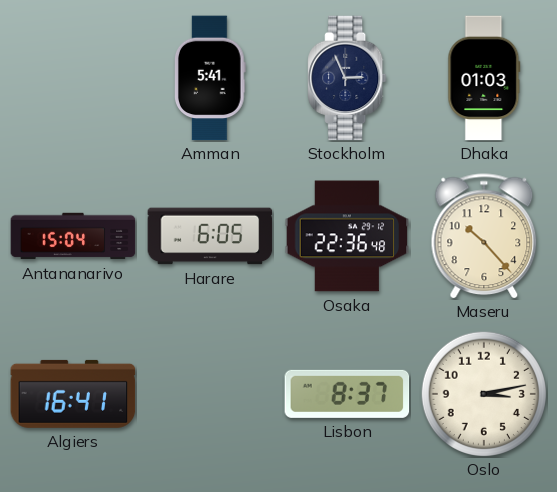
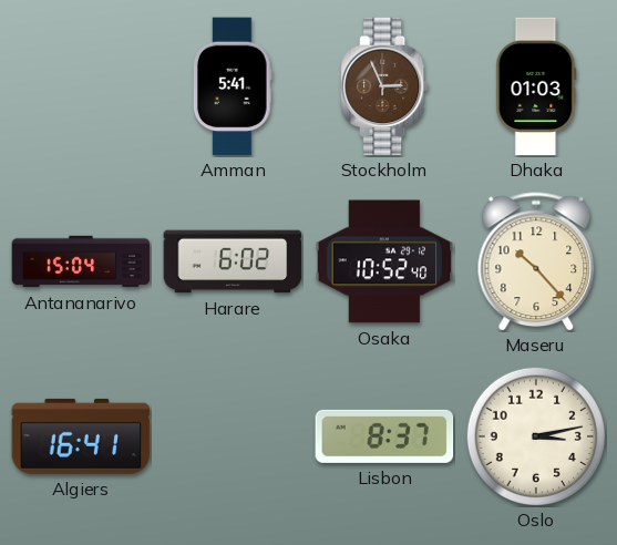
Stockholm dial: navy -> brown
Harare: 6:05 -> 6:02
Osaka: 22:36 -> 10:52
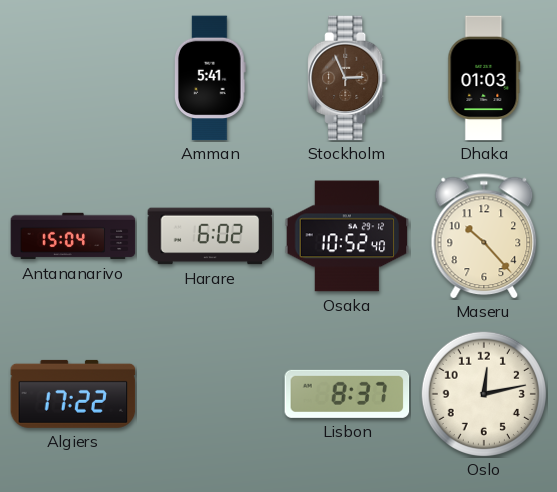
Algiers: 16:41 -> 17:22
Oslo: 3:13 -> 12:13
